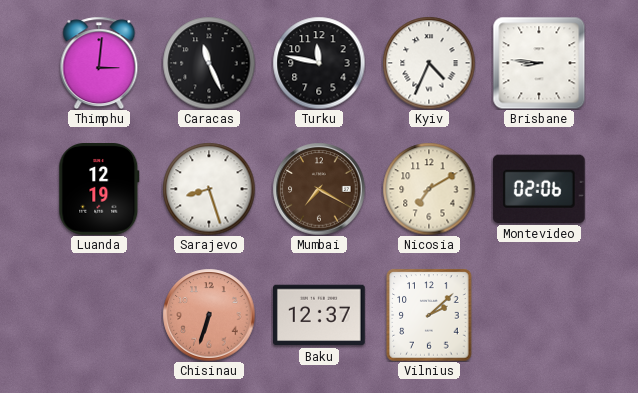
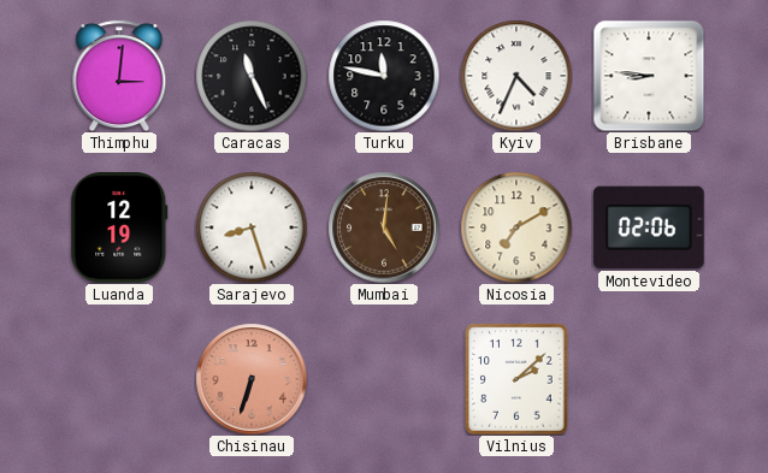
Mumbai: 7:20 -> 5:01
Baku: 12:37 -> none
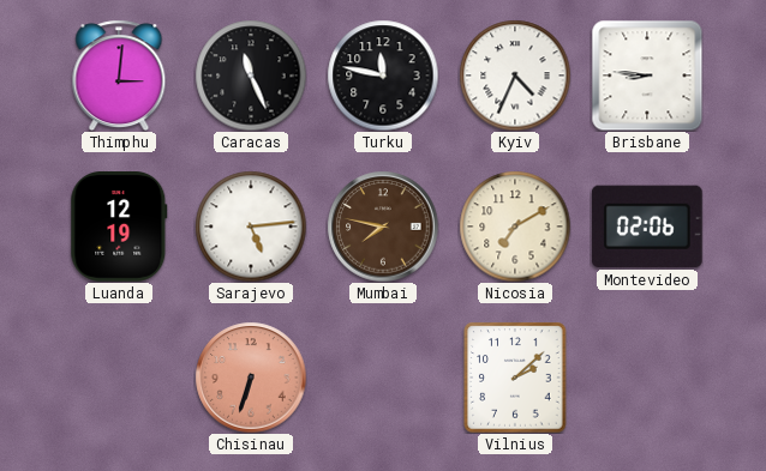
Sarajevo: 8:27 -> 5:14
Mumbai: 5:01 -> 7:47
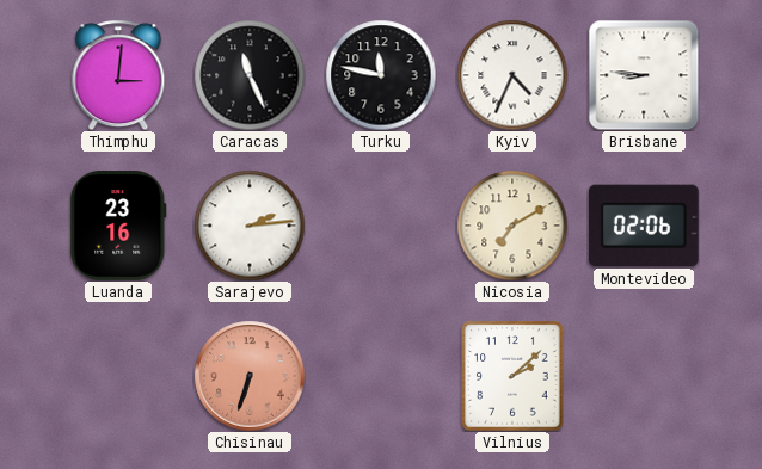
Luanda: 12:19 -> 23:16
Sarajevo: 5:14 -> 2:14
Mumbai: 7:47 -> none
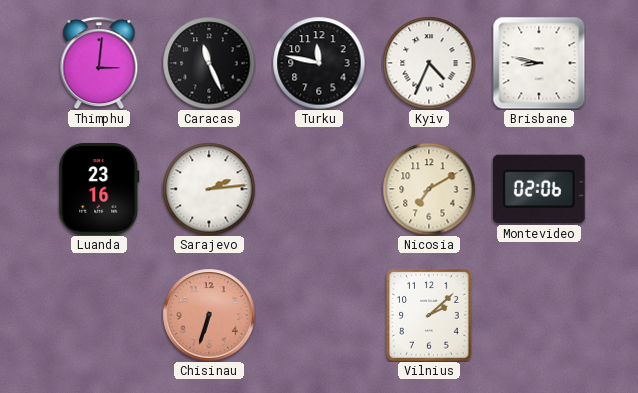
Brisbane: 8:46 -> 8:47
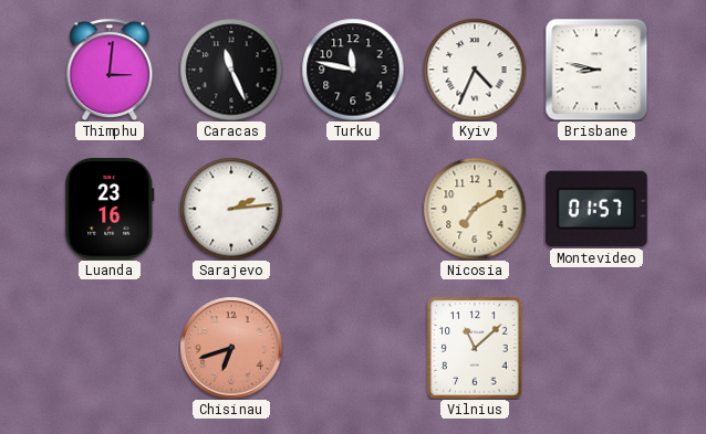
Montevideo: 02:06 -> 01:57
Chisinau: 6:33 -> 6:42
Vilnius: 2:08 -> 11:08
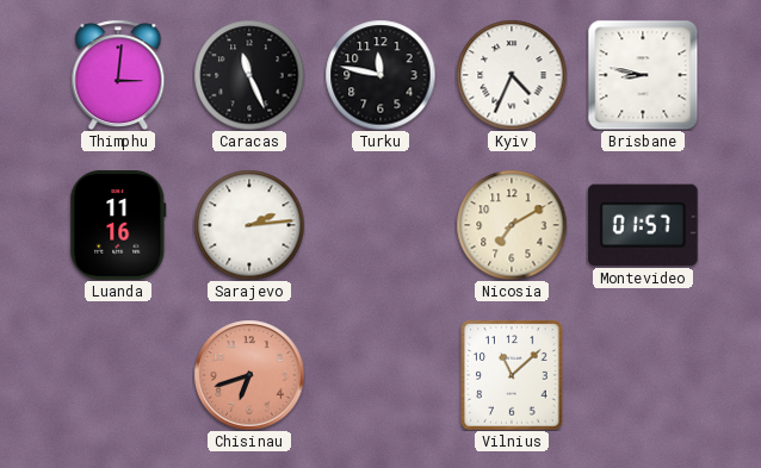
Luanda: 23:16 -> 11:16
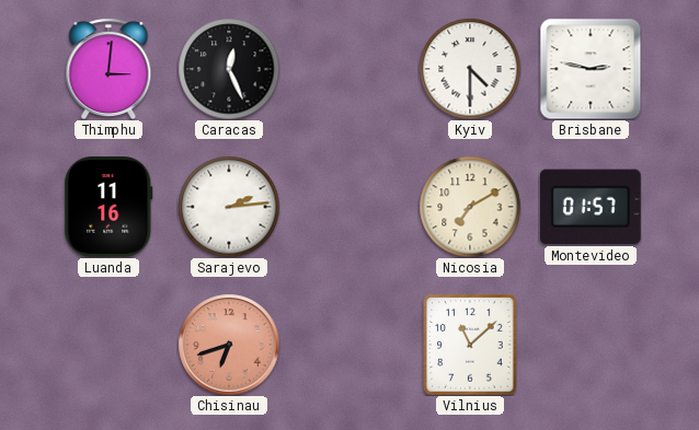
Caracas: 11:26 -> 12:26
Turku: 11:47 -> none
Kyiv: 4:34 -> 4:30
Brisbane: 8:47 -> 2:47
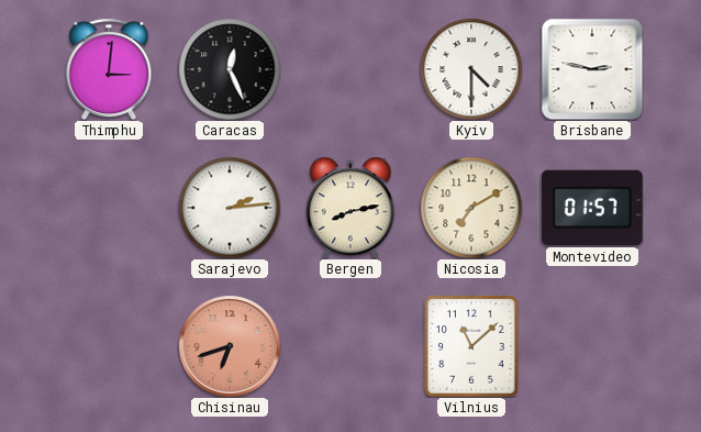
Luanda: 11:16 -> none
Bergen: none -> 8:13
